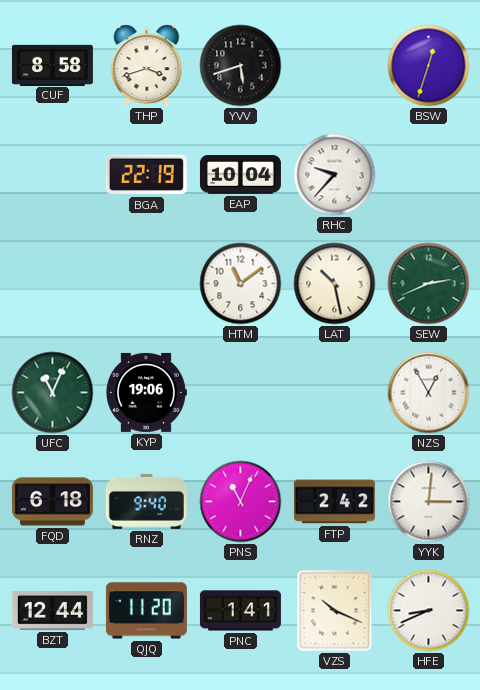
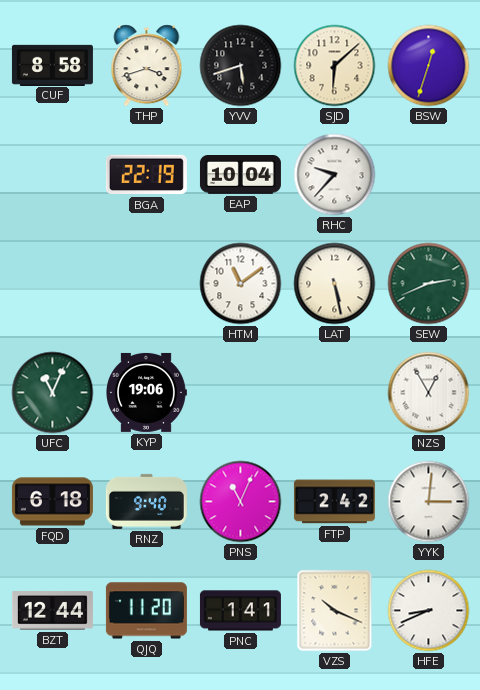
SJD: none -> 6:08
LAT: 10:28 -> 5:28
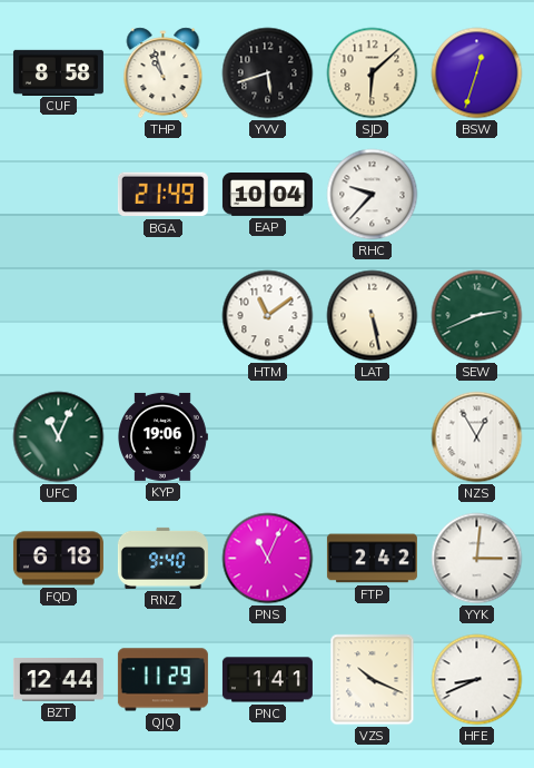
THP: 3:42 -> 10:57
BGA: 22:19 -> 21:49
QJQ: 11:20 -> 11:29
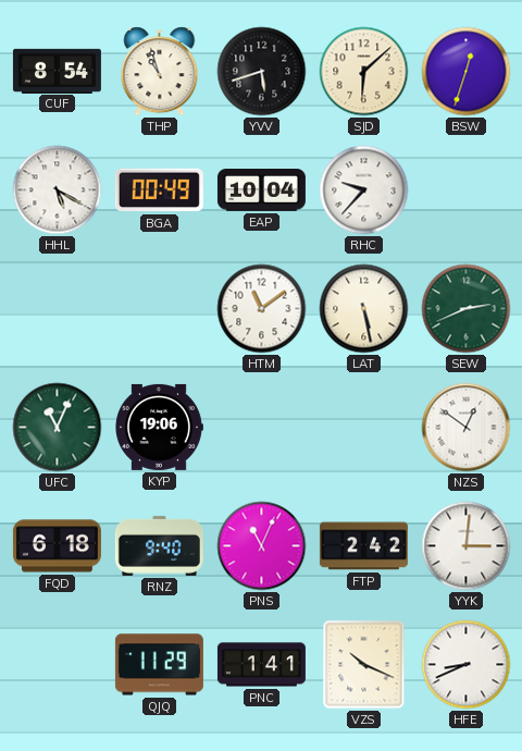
CUF: 8:58 -> 8:54
HHL: none -> 5:20
BGA: 21:49 -> 00:49
NZS: 12:55 -> 12:51
BZT: 12:44 -> none
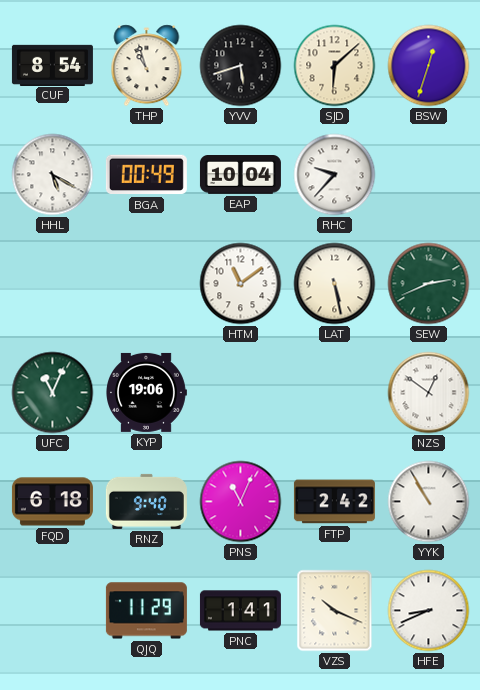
YYK: 3:01 -> 10:55
